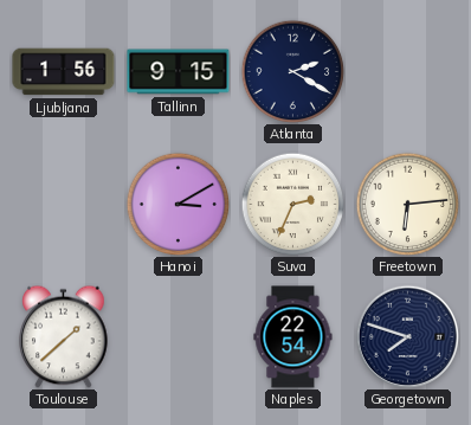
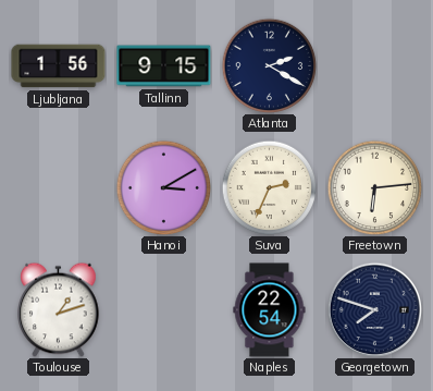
Toulouse: 1:38 -> 1:12
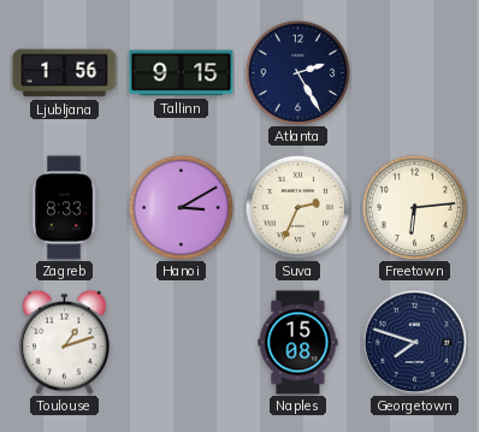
Atlanta: 2:20 -> 2:25
Zagreb: none -> 8:33
Naples: 22:54 -> 15:08
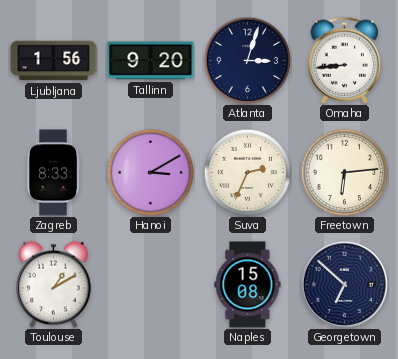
Tallinn: 9:15 -> 9:20
Atlanta: 2:25 -> 3:03
Omaha: none -> 8:44
Toulouse: 1:12 -> 1:10
Georgetown: 7:48 -> 6:52
